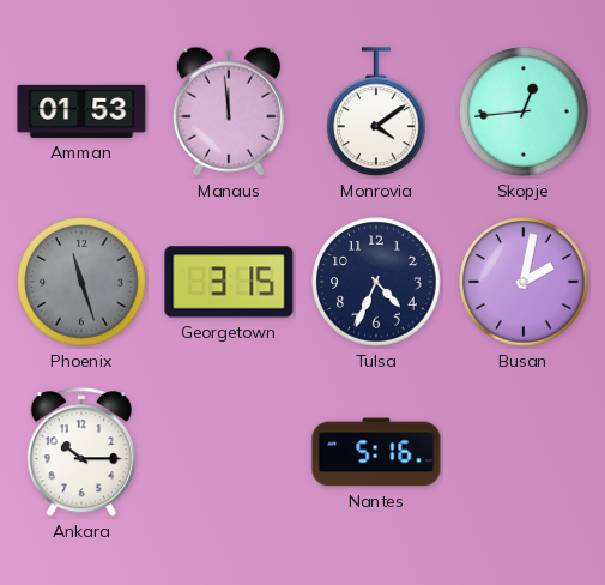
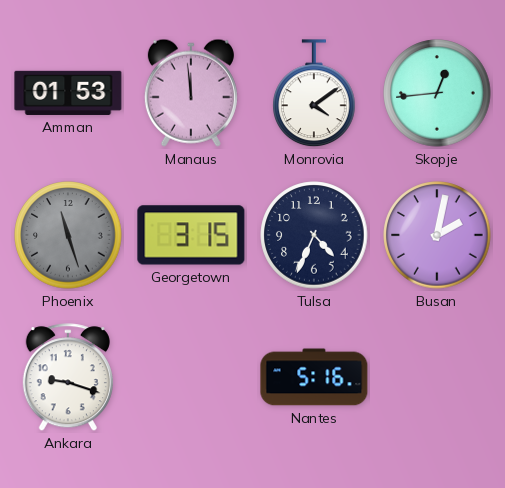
Ankara: 10:15 -> 9:18
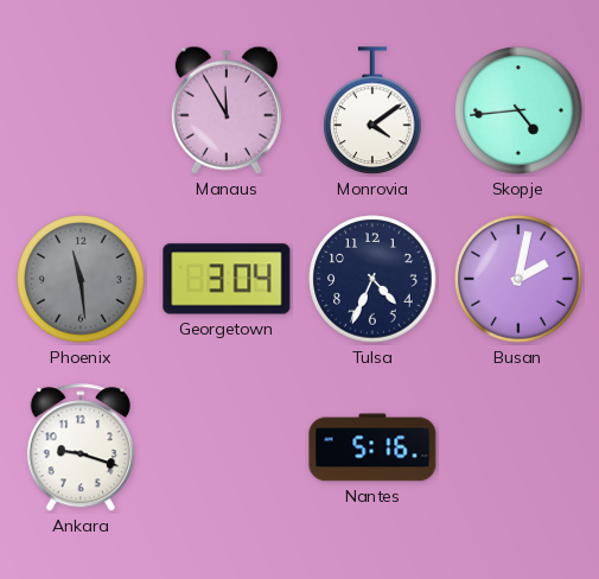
Amman: 01:53 -> none
Manaus: 11:59 -> 11:55
Skopje: 12:44 -> 4:44
Phoenix: 11:27 -> 11:29
Georgetown: 3:15 -> 3:04
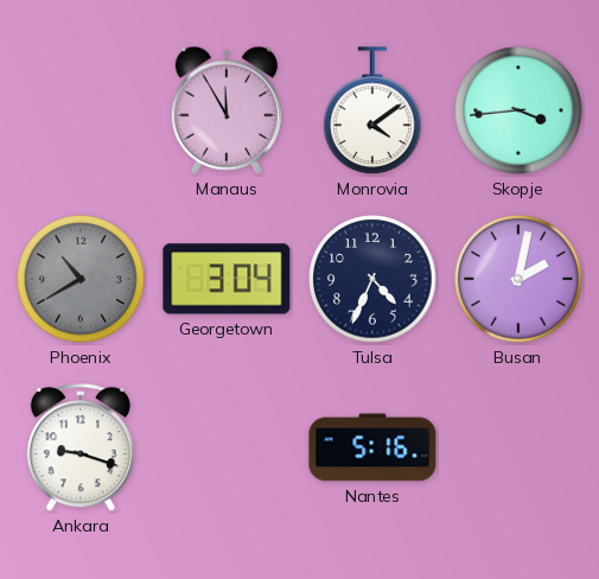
Skopje: 4:44 -> 3:44
Phoenix: 11:29 -> 10:40
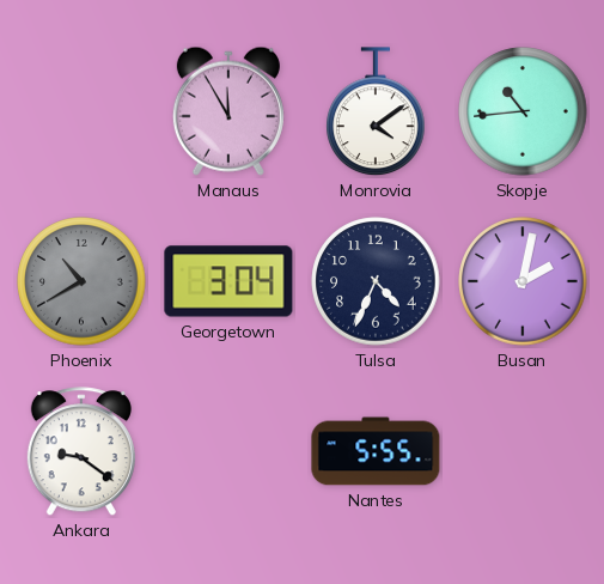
Skopje: 3:44 -> 10:44
Ankara: 9:18 -> 9:21
Nantes: 5:16 -> 5:55
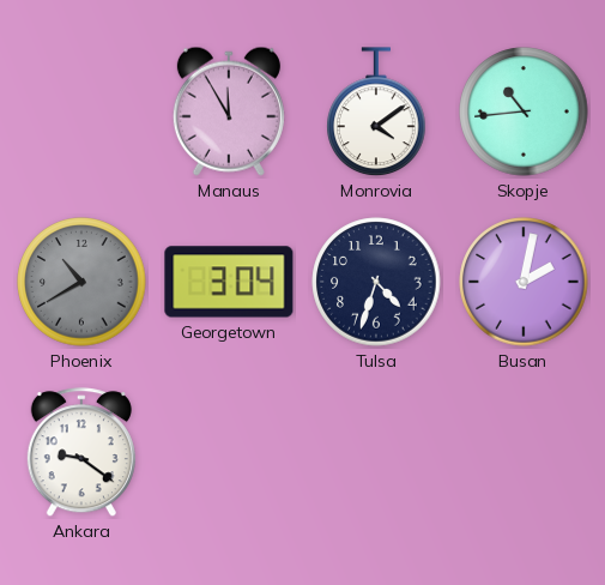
Tulsa: 4:34 -> 4:33
Nantes: 5:55 -> none
